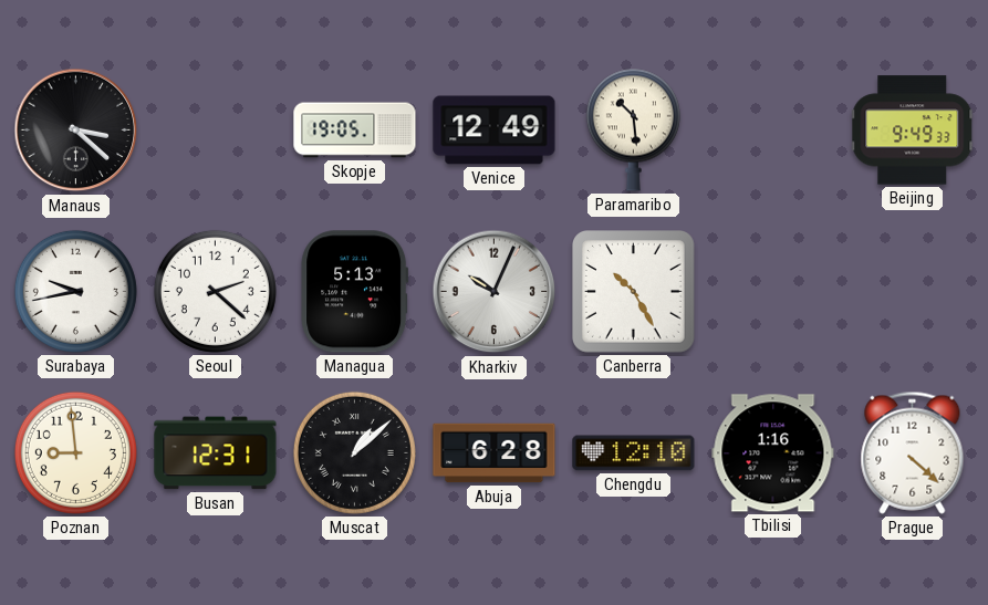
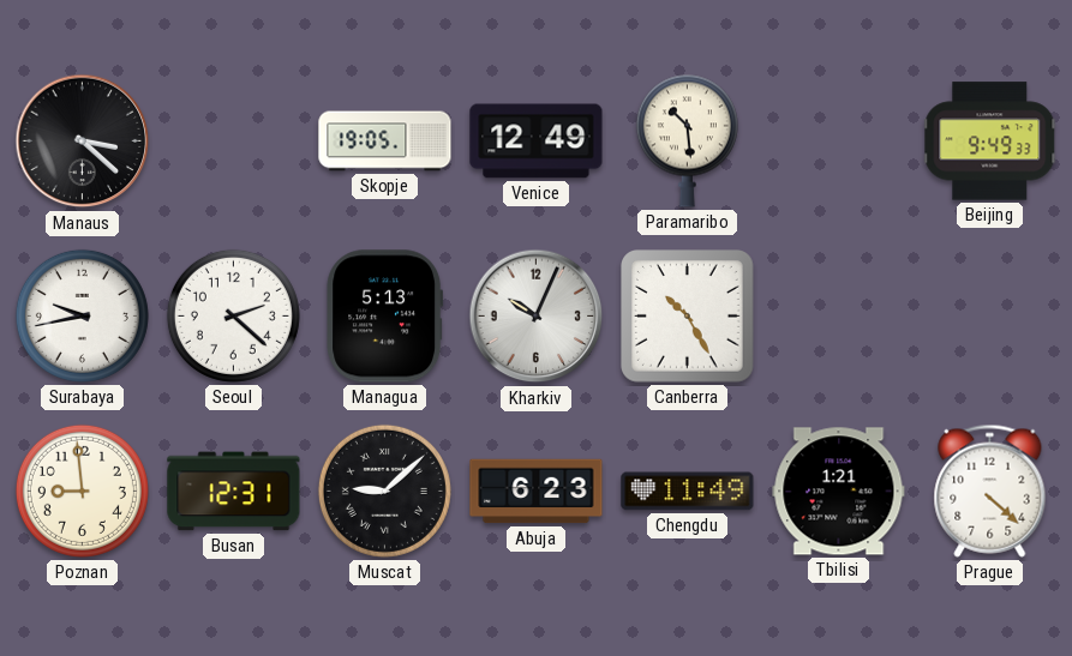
Muscat: 1:08 -> 9:08
Abuja: 6:28 -> 6:23
Chengdu: 12:10 -> 11:49
Tbilisi: 1:16 -> 1:21
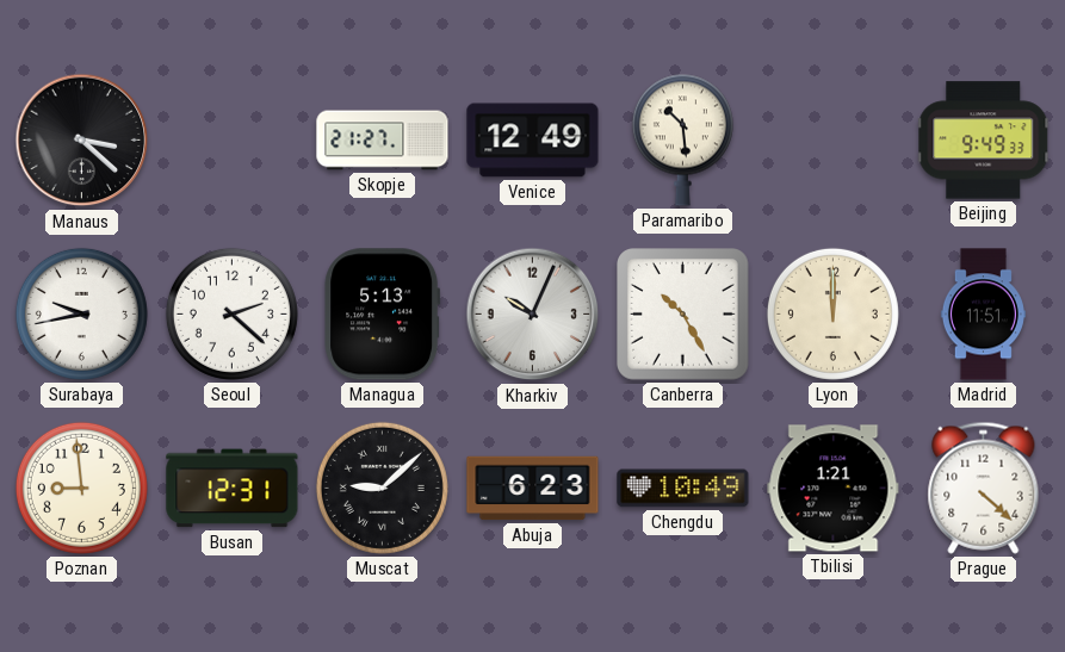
Skopje: 19:05 -> 21:27
Lyon: none -> 12:00
Madrid: none -> 11:51
Chengdu: 11:49 -> 10:49
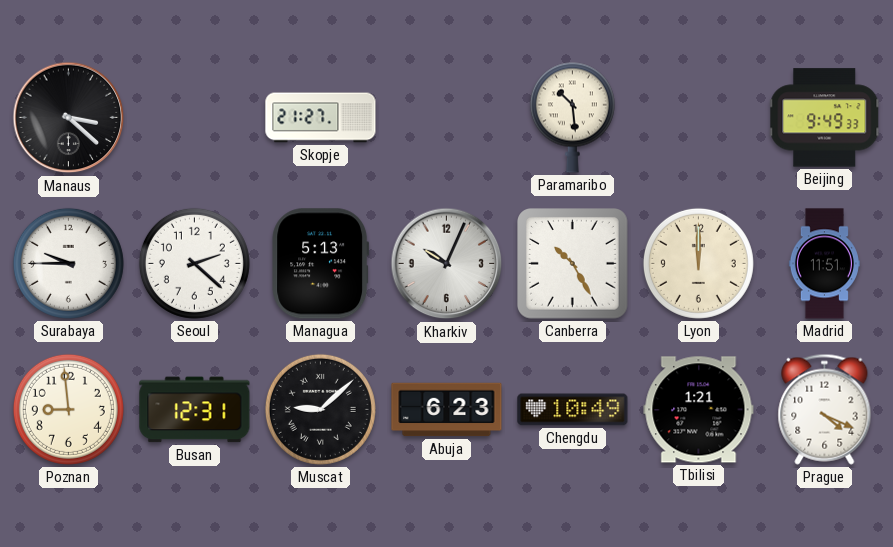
Venice: 12:49 -> none
Surabaya: 9:43 -> 9:45
Prague: 4:22 -> 4:19
